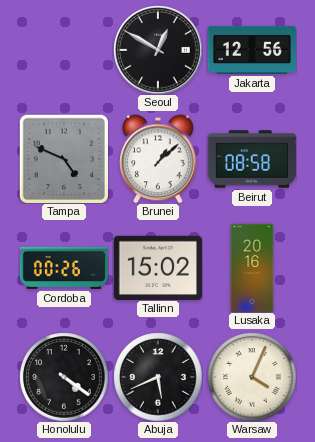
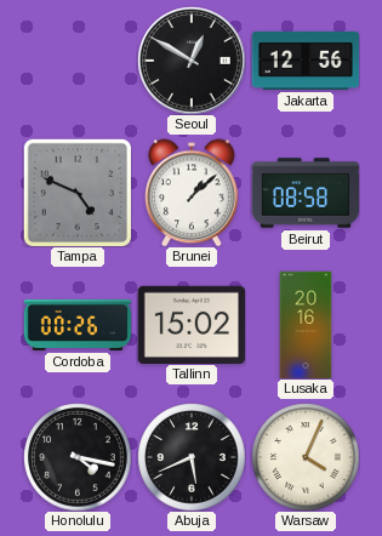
Honolulu: 4:21 -> 4:17
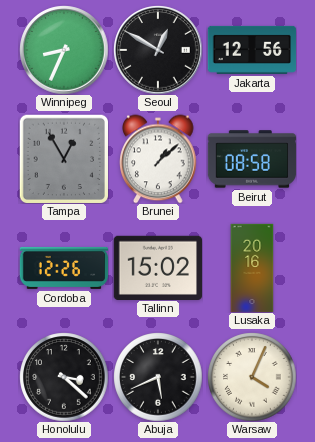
Winnipeg: none -> 8:34
Tampa: 4:49 -> 12:55
Cordoba: 00:26 -> 12:26
Honolulu: 4:17 -> 3:22
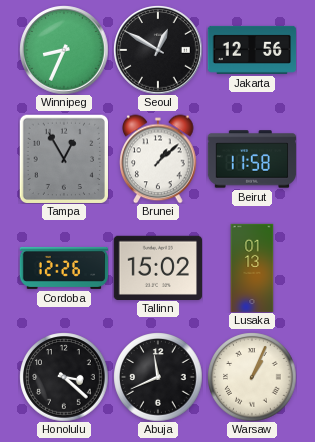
Beirut: 08:58 -> 11:58
Lusaka: 20:16 -> 01:13
Abuja: 5:41 -> 11:41
Warsaw: 4:04 -> 1:04
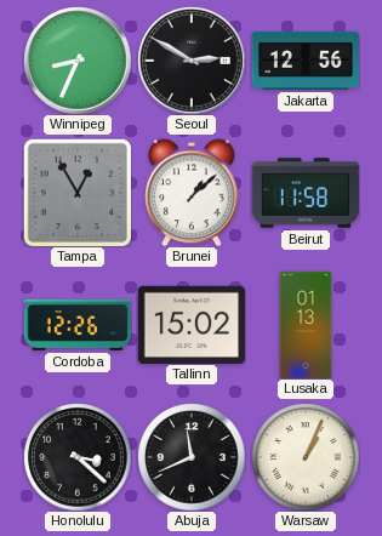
Seoul: 12:50 -> 2:50
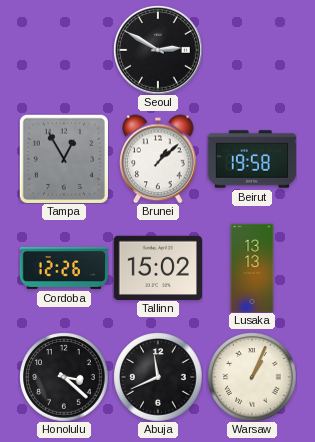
Winnipeg: 8:34 -> none
Jakarta: 12:56 -> none
Beirut: 11:58 -> 19:58
Lusaka: 01:13 -> 13:13
